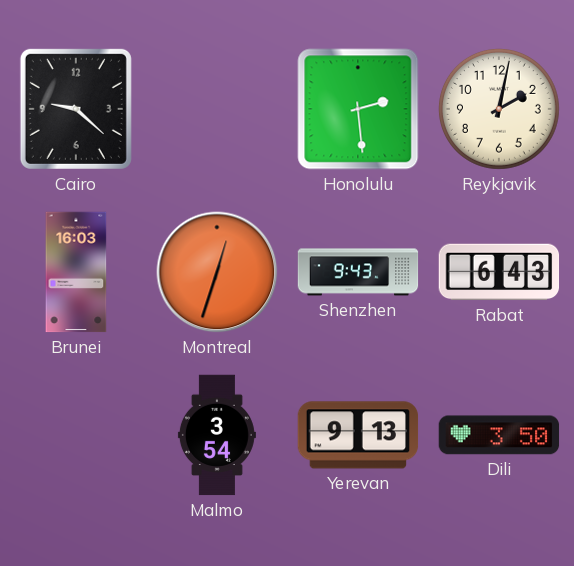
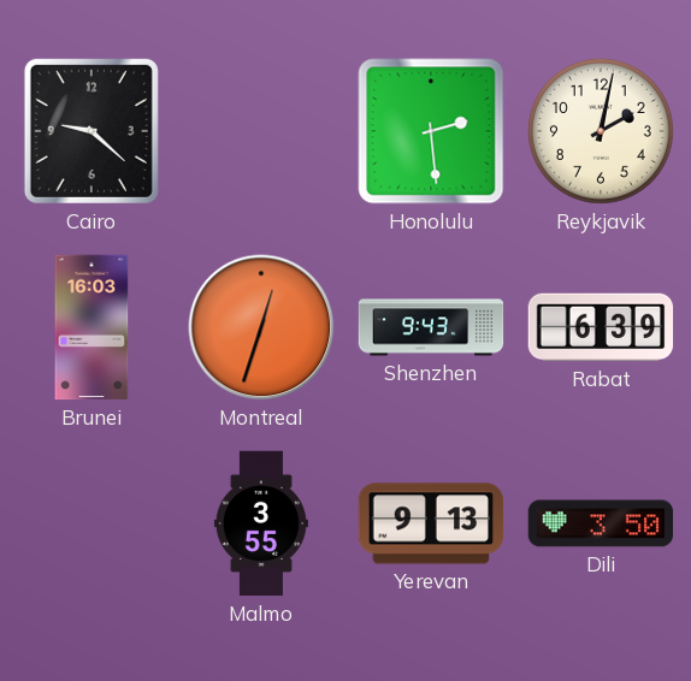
Rabat: 6:43 -> 6:39
Malmo: 3:54 -> 3:55
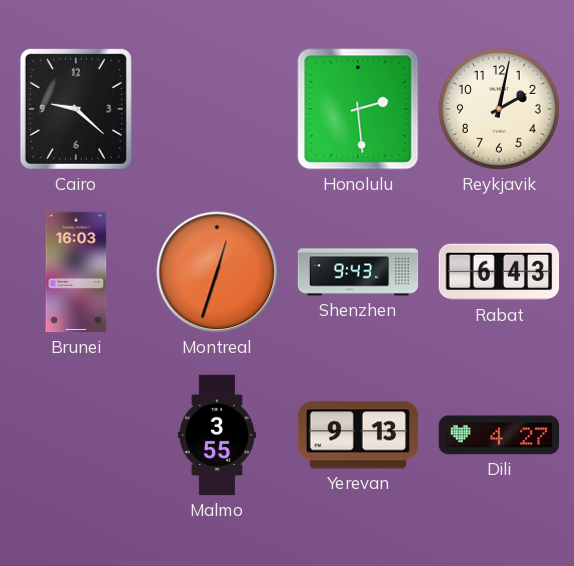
Rabat: 6:39 -> 6:43
Dili: 3:50 -> 4:27
